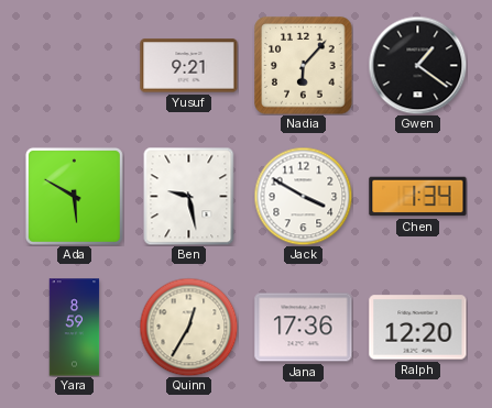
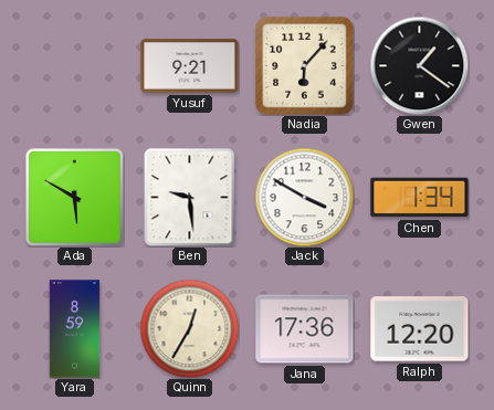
Ben: 9:28 -> 9:29
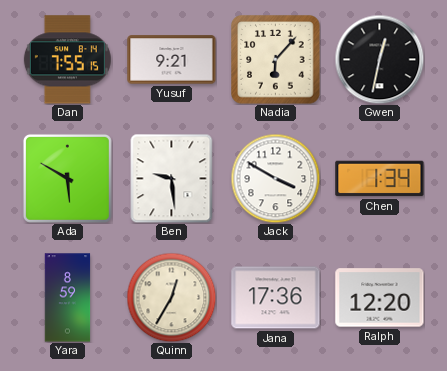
Dan: none -> 7:55
Gwen: 1:21 -> 12:32
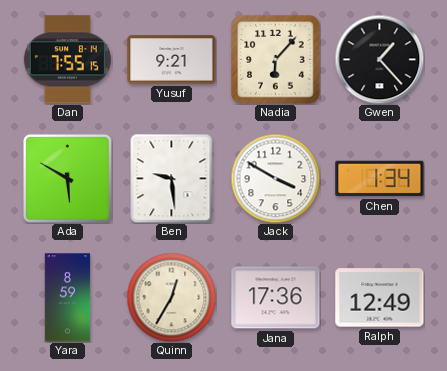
Gwen: 12:32 -> 1:23
Ralph: 12:20 -> 12:49
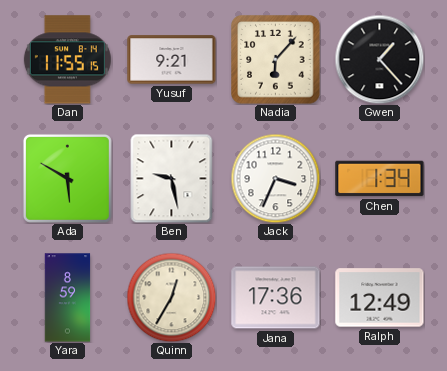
Dan: 7:55 -> 11:55
Ben: 9:29 -> 9:28
Jack: 3:50 -> 3:34
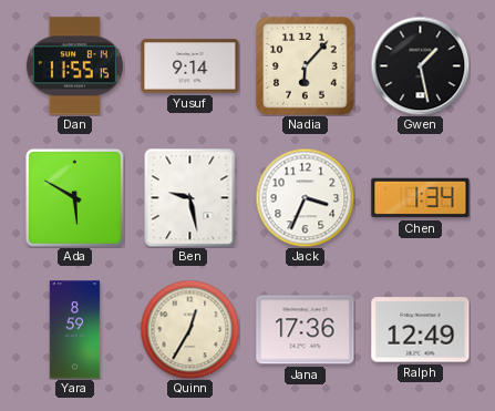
Yusuf: 9:21 -> 9:14
Gwen: 1:23 -> 1:28
